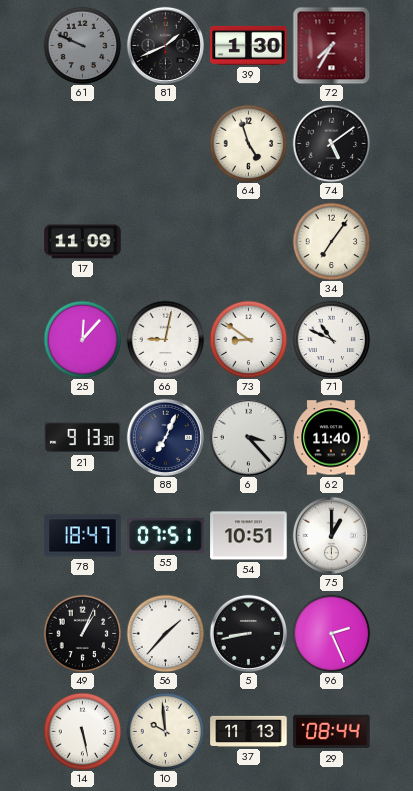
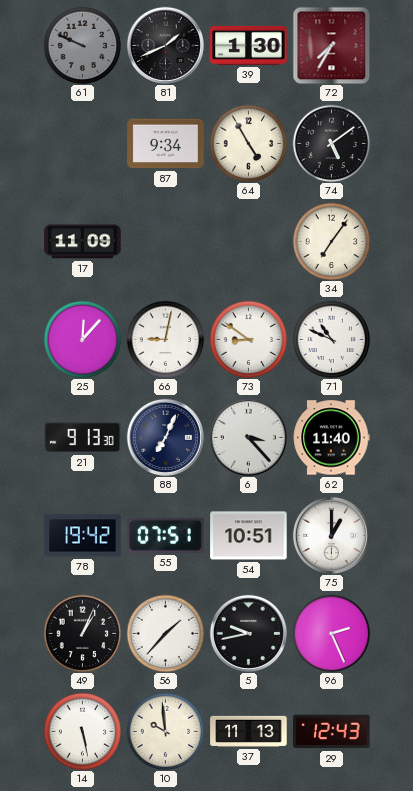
87: none -> 9:34
64: 4:57 -> 4:55
78: 18:47 -> 19:42
5: 8:43 -> 9:43
29: 08:44 -> 12:43
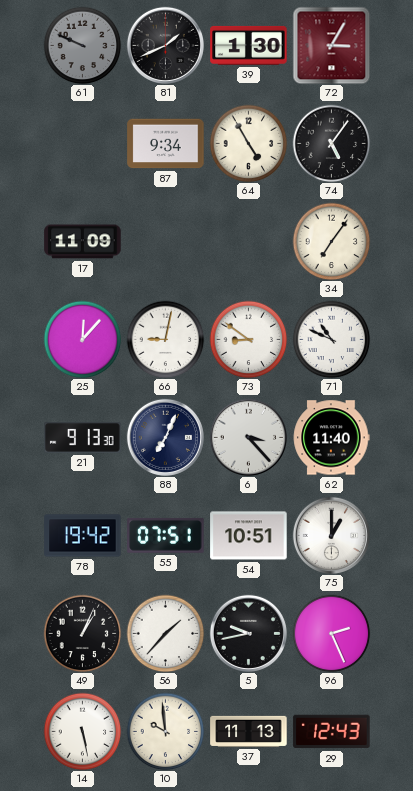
72: 7:35 -> 3:05
74: 5:09 -> 5:06
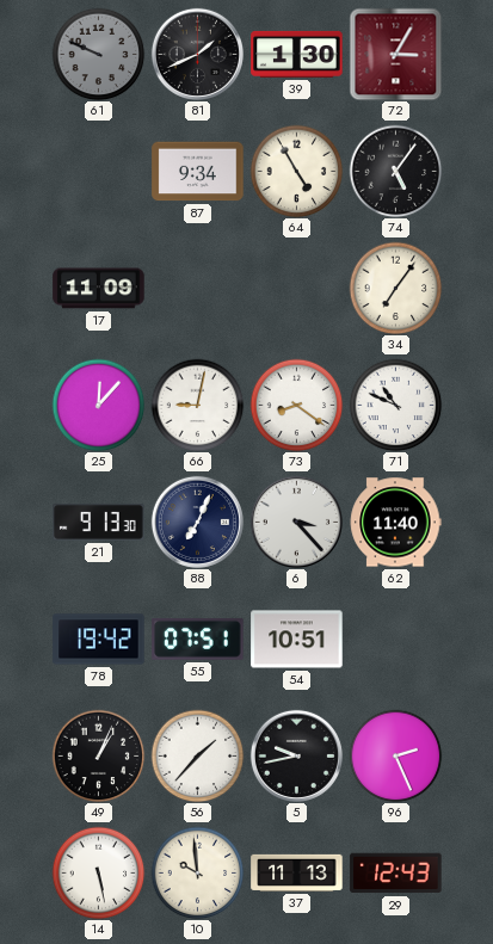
73: 8:51 -> 8:21
75: 1:00 -> none
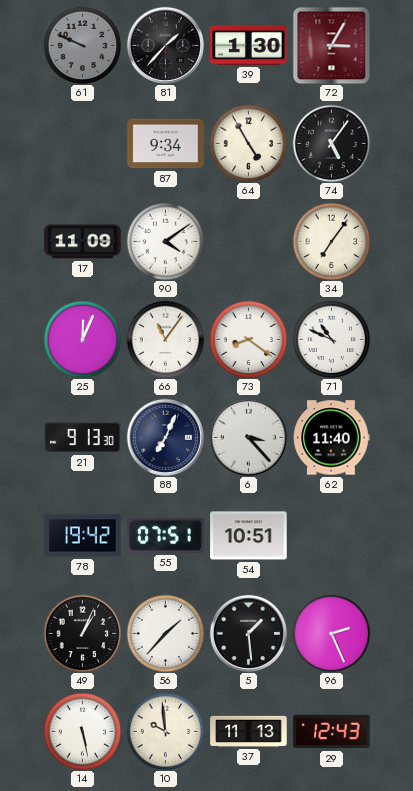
81: 1:41 -> 1:37
90: none -> 4:09
25: 12:07 -> 12:04
66: 9:02 -> 11:06
5: 9:43 -> 1:29
